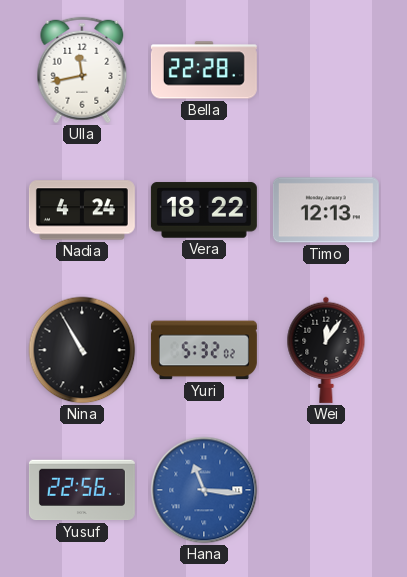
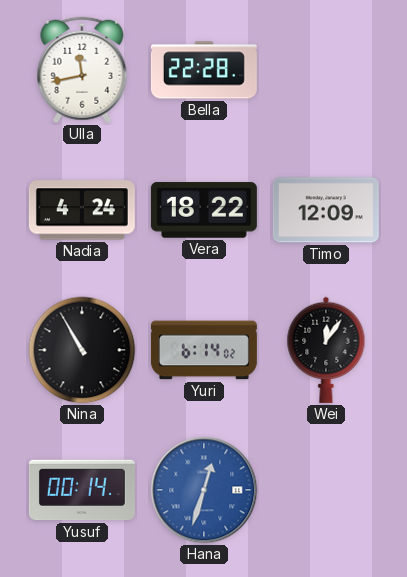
Timo: 12:13 -> 12:09
Yuri: 5:32 -> 6:14
Yusuf: 22:56 -> 00:14
Hana: 11:16 -> 12:33
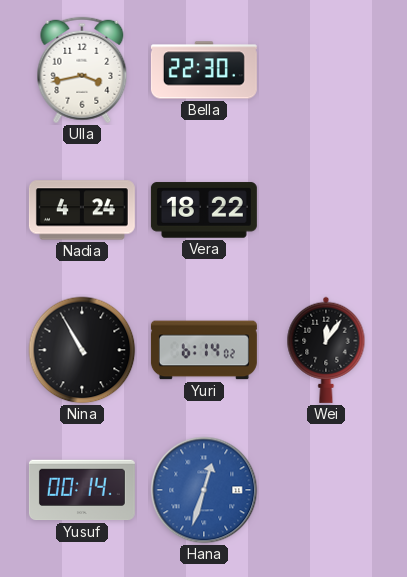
Ulla: 11:43 -> 3:43
Bella: 22:28 -> 22:30
Timo: 12:09 -> none
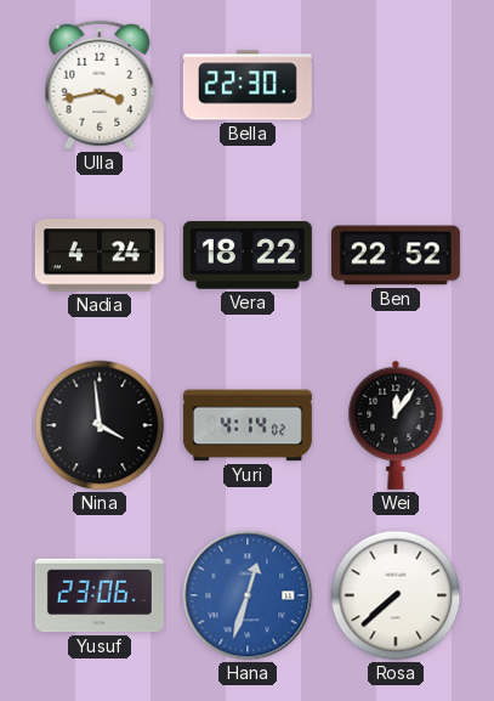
Ben: none -> 22:52
Nina: 10:55 -> 3:59
Yuri: 6:14 -> 4:14
Yusuf: 00:14 -> 23:06
Rosa: none -> 7:38
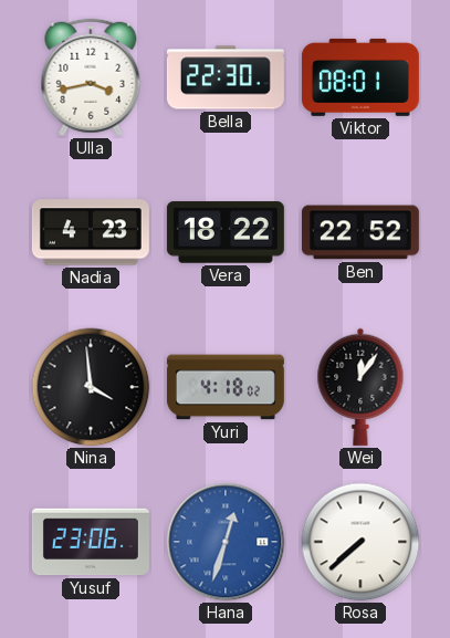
Viktor: none -> 08:01
Nadia: 4:24 -> 4:23
Yuri: 4:14 -> 4:18
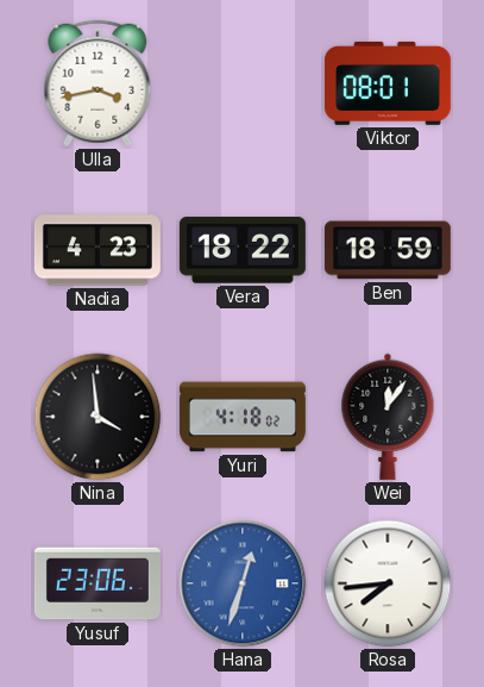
Bella: 22:30 -> none
Ben: 22:52 -> 18:59
Rosa: 7:38 -> 7:44
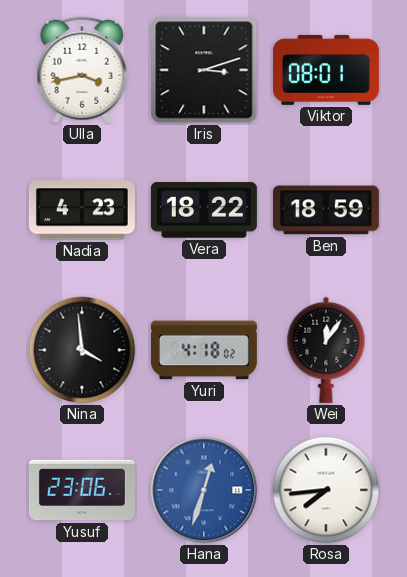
Iris: none -> 3:12
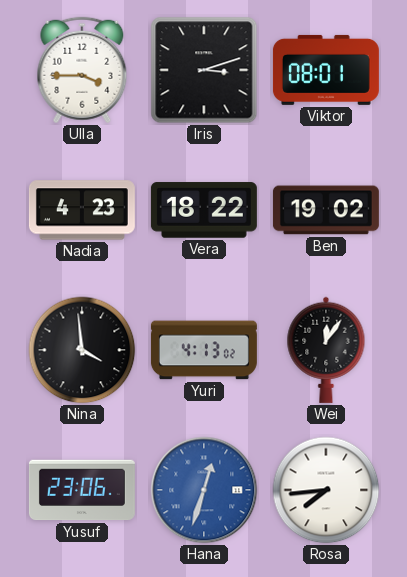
Ulla: 3:43 -> 3:45
Ben: 18:59 -> 19:02
Yuri: 4:18 -> 4:13
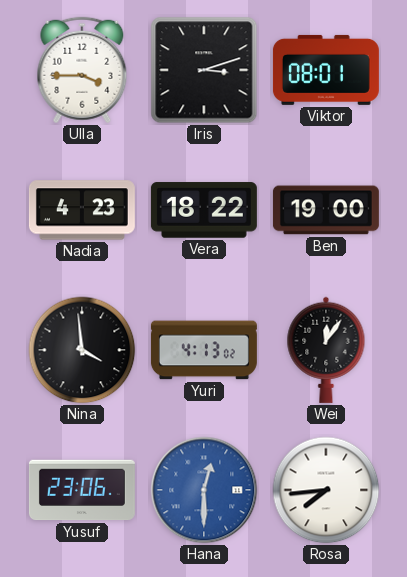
Ben: 19:02 -> 19:00
Hana: 12:33 -> 12:30
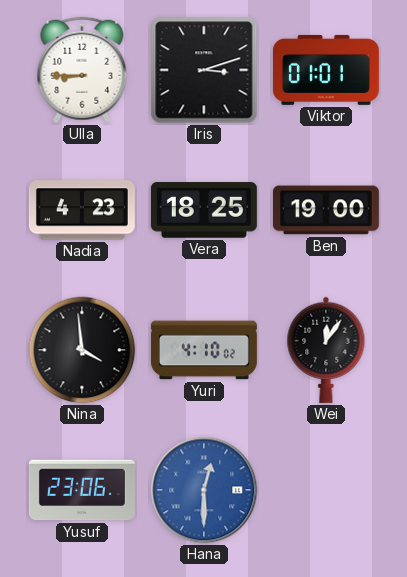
Ulla: 3:45 -> 8:45
Viktor: 08:01 -> 01:01
Vera: 18:22 -> 18:25
Yuri: 4:13 -> 4:10
Rosa: 7:44 -> none
